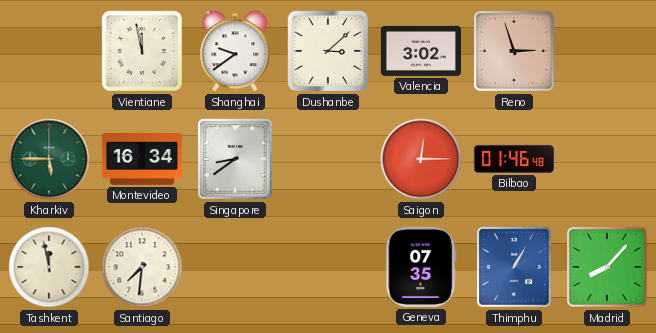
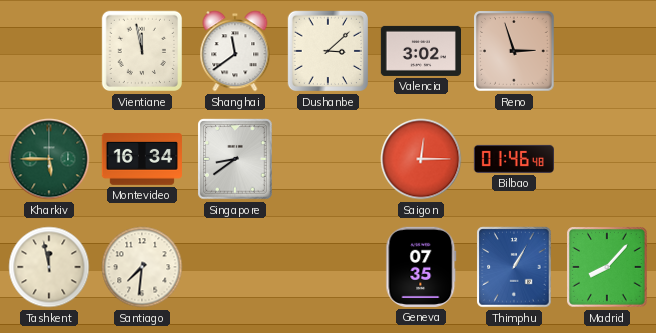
Shanghai: 9:39 -> 11:39
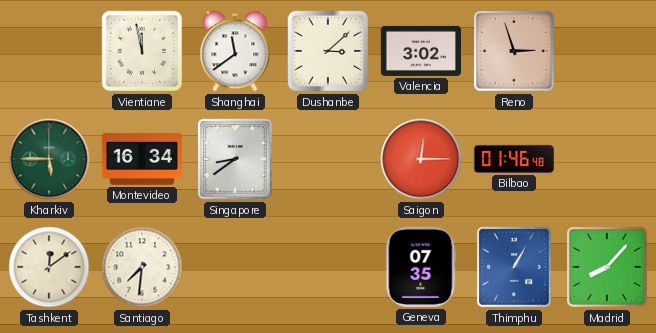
Tashkent: 11:58 -> 12:09
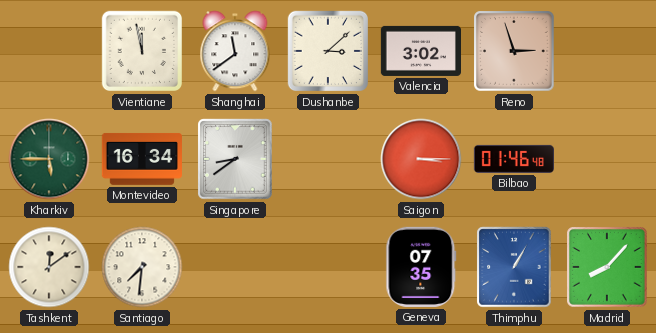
Saigon: 12:15 -> 3:15
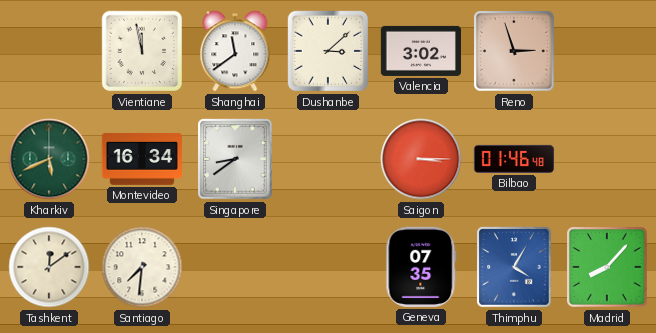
Kharkiv: 5:45 -> 5:41
Thimphu: 1:05 -> 4:05
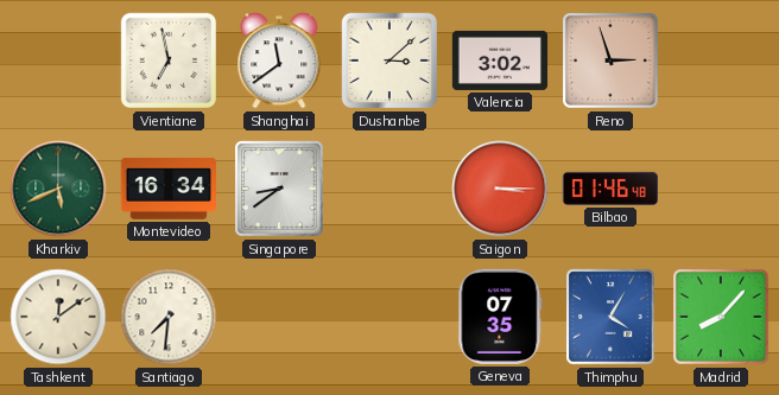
Vientiane: 11:58 -> 6:58
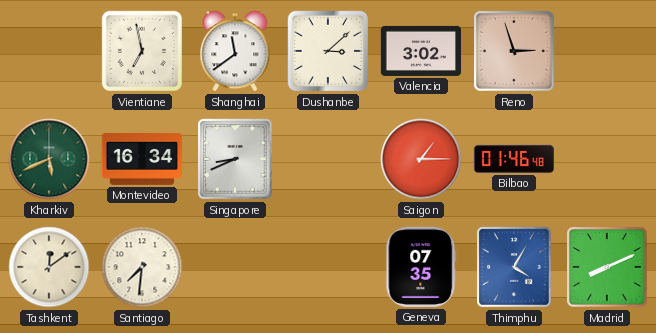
Singapore: 8:39 -> 8:41
Saigon: 3:15 -> 1:15
Madrid: 8:07 -> 8:11
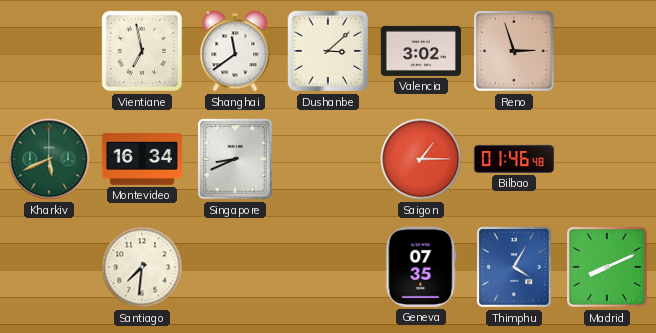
Tashkent: 12:09 -> none
